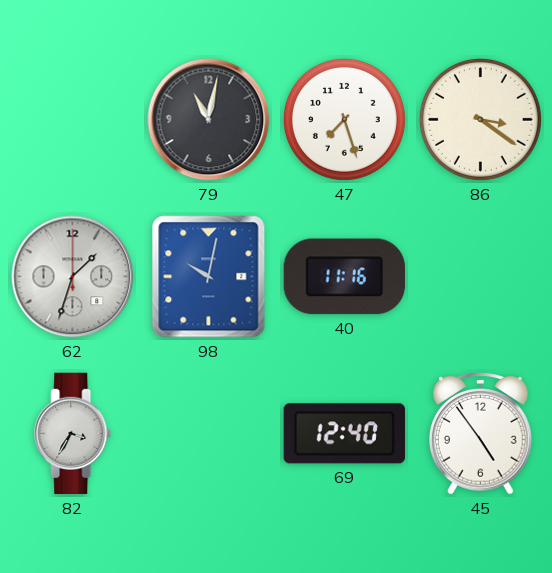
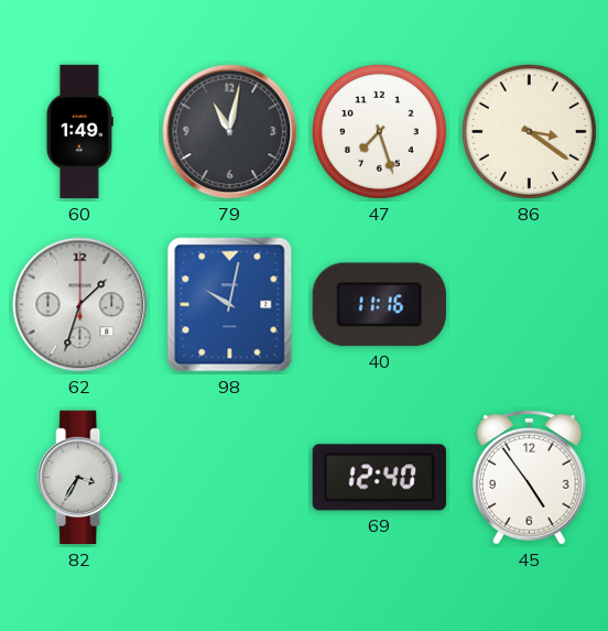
60: none -> 1:49
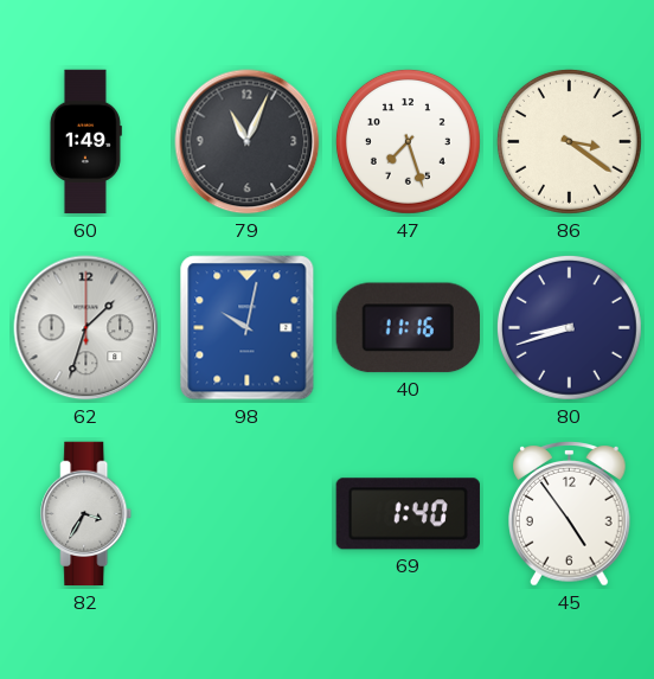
79: 11:02 -> 11:04
80: none -> 8:42
69: 12:40 -> 1:40
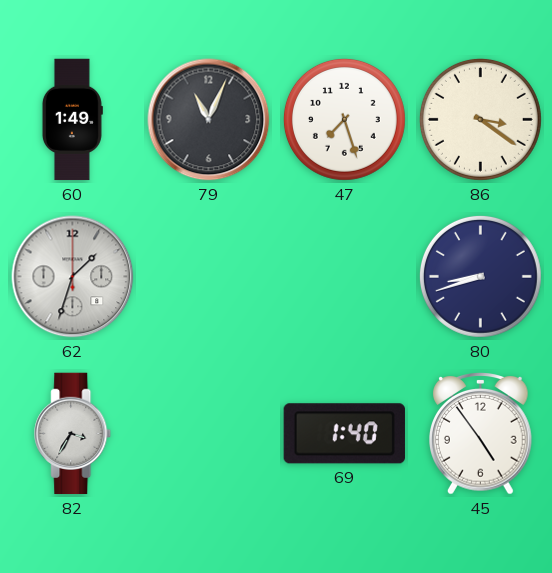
98: 10:02 -> none
40: 11:16 -> none
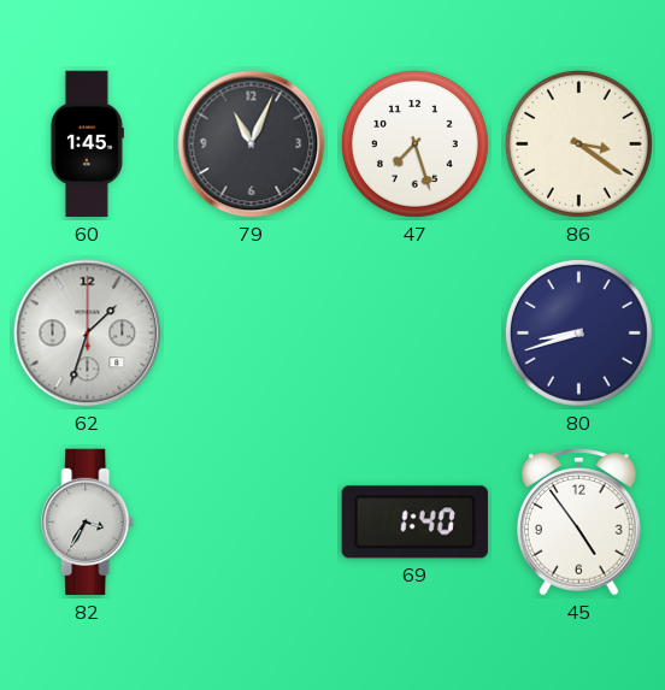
60: 1:49 -> 1:45
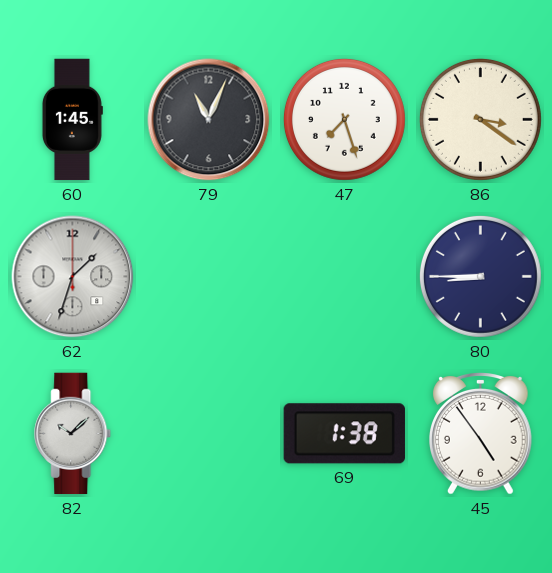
80: 8:42 -> 8:45
82: 3:35 -> 10:08
69: 1:40 -> 1:38
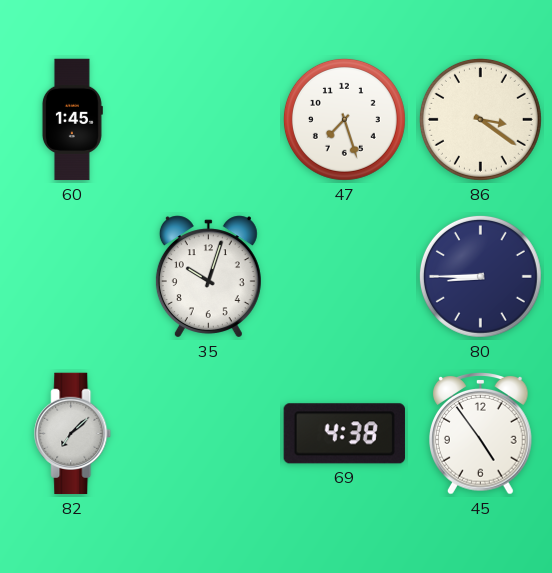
79: 11:04 -> none
62: 1:33 -> none
35: none -> 10:03
82: 10:08 -> 7:08
69: 1:38 -> 4:38
